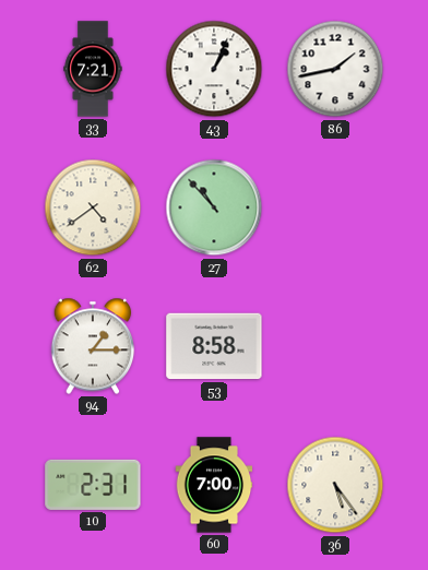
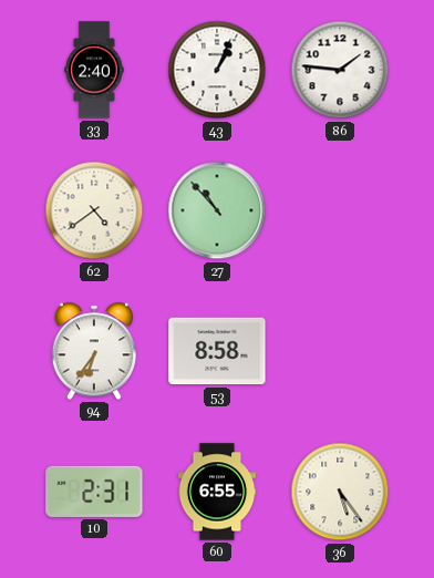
33: 7:21 -> 2:40
86: 1:43 -> 1:46
94: 1:15 -> 6:36
60: 7:00 -> 6:55
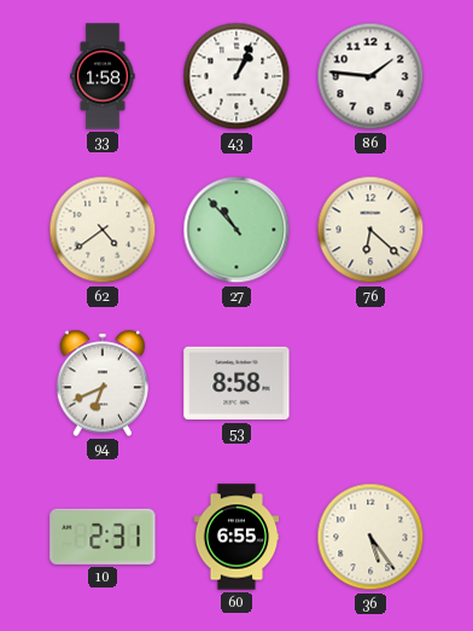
33: 2:40 -> 1:58
76: none -> 6:22
94: 6:36 -> 6:41
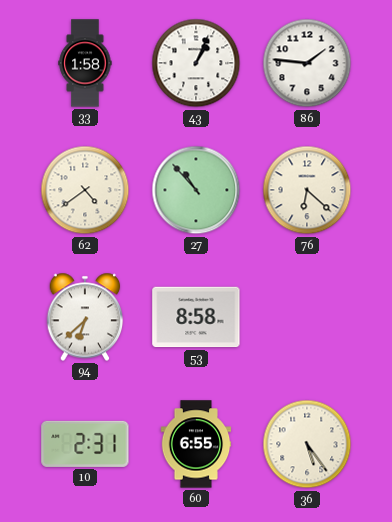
94: 6:41 -> 6:38
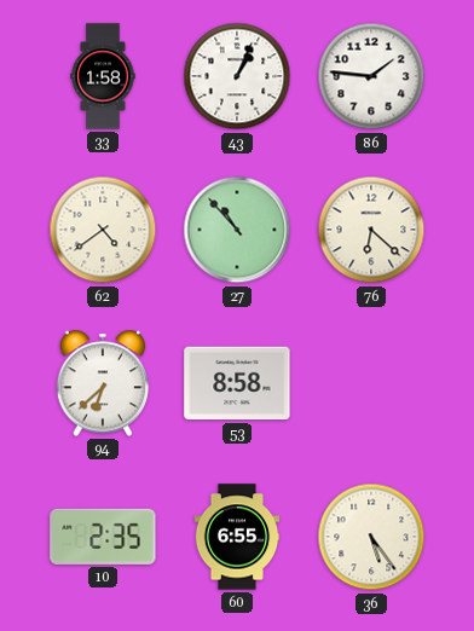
10: 2:31 -> 2:35
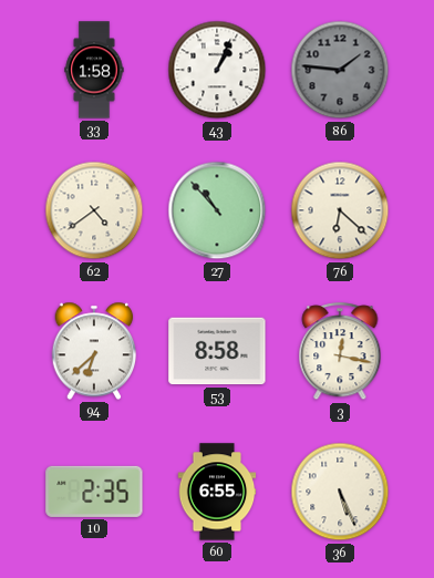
86 dial: white -> grey
3: none -> 12:17
36: 5:24 -> 5:26
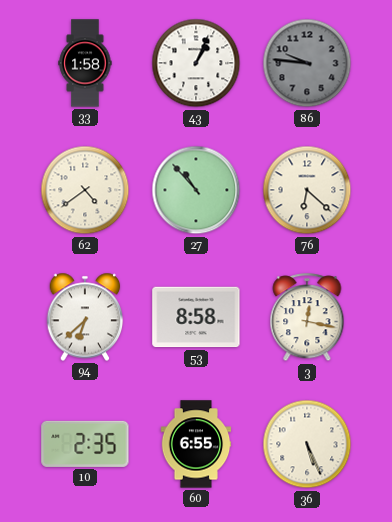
86: 1:46 -> 9:46
